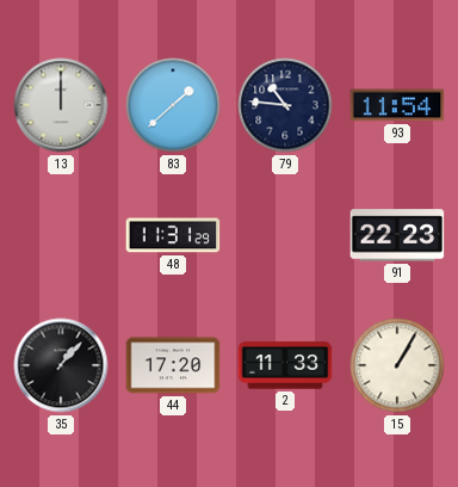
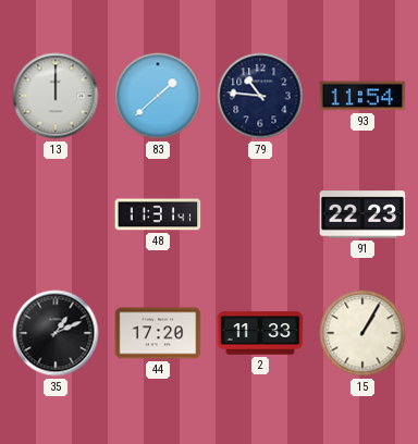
48: 11:31:29 -> 11:31:41
35: 1:07 -> 1:11
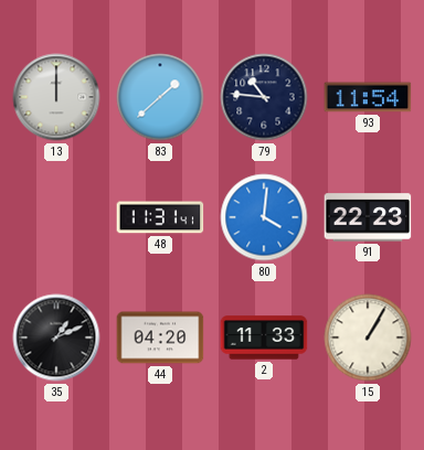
80: none -> 4:01
44: 17:20 -> 04:20
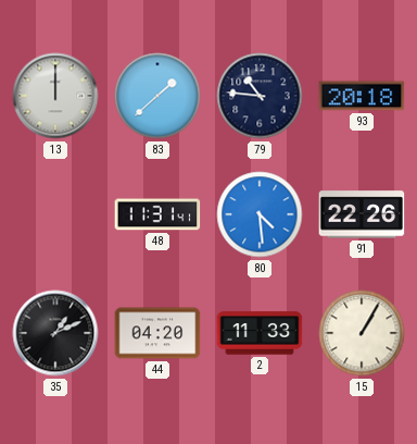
93: 11:54 -> 20:18
80: 4:01 -> 4:29
91: 22:23 -> 22:26
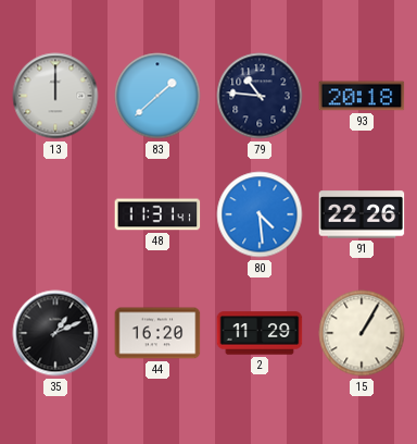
44: 04:20 -> 16:20
2: 11:33 -> 11:29
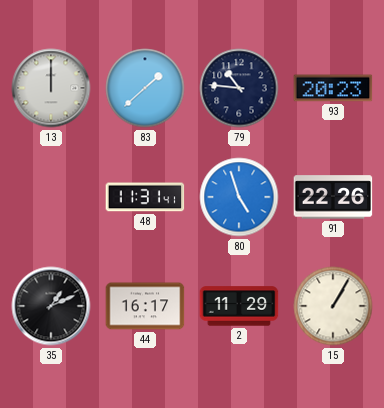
93: 20:18 -> 20:23
80: 4:29 -> 4:57
44: 16:20 -> 16:17
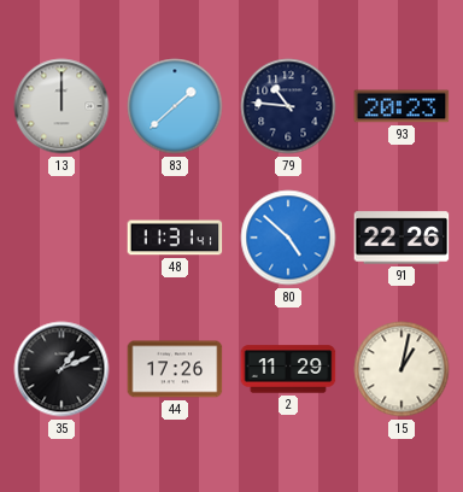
80: 4:57 -> 4:52
44: 16:17 -> 17:26
15: 1:05 -> 1:02
